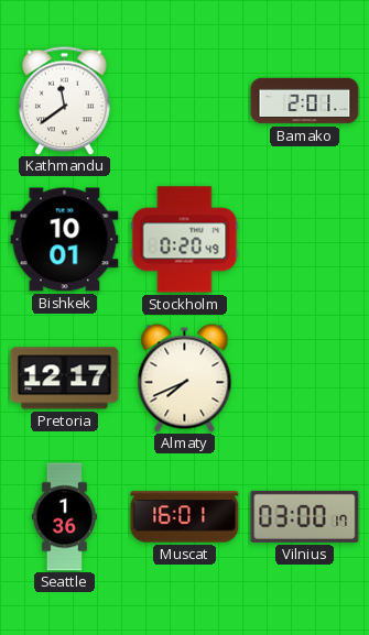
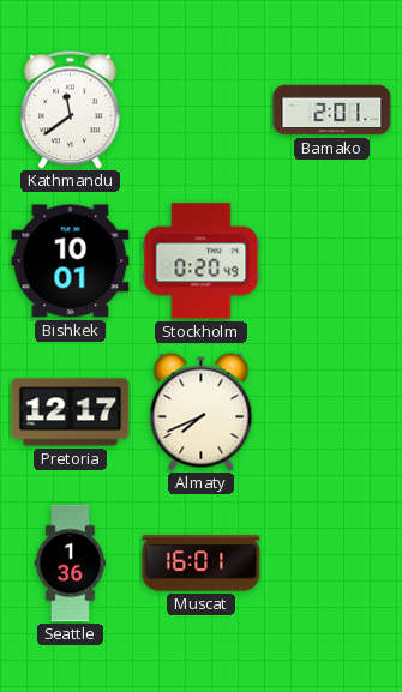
Vilnius: 03:00 -> none
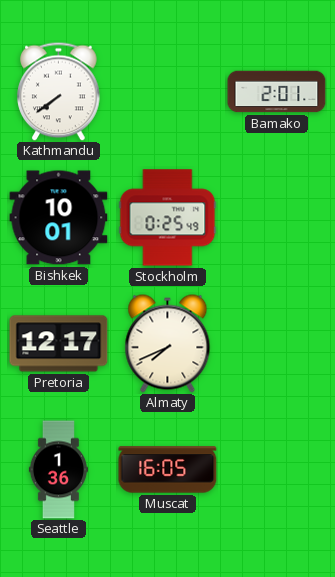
Kathmandu: 11:39 -> 7:39
Stockholm: 0:20 -> 0:25
Muscat: 16:01 -> 16:05
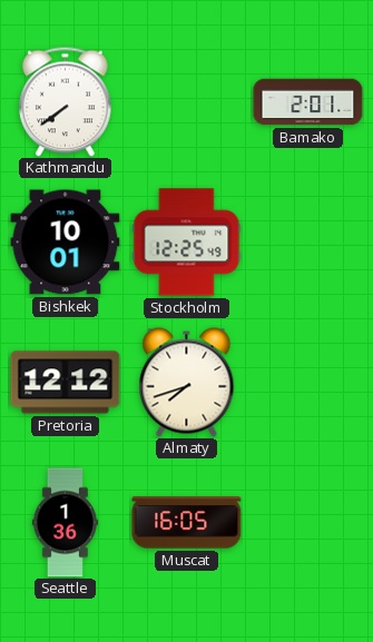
Stockholm: 0:25 -> 12:25
Pretoria: 12:17 -> 12:12
Almaty: 7:41 -> 7:42
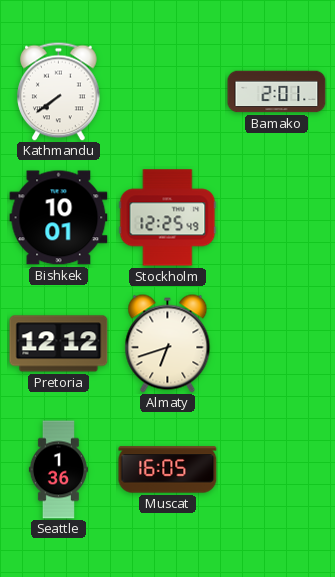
Almaty: 7:42 -> 6:42
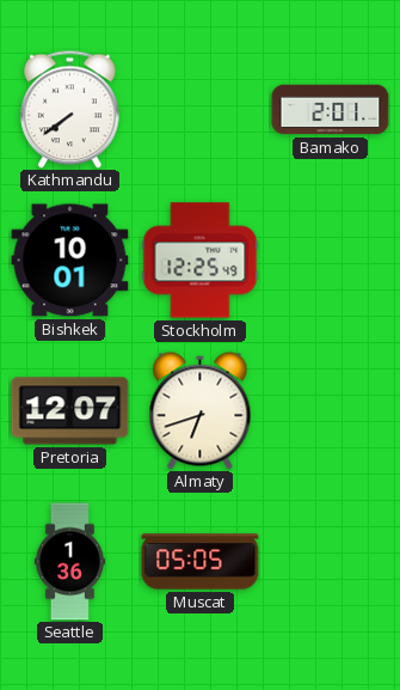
Pretoria: 12:12 -> 12:07
Muscat: 16:05 -> 05:05
